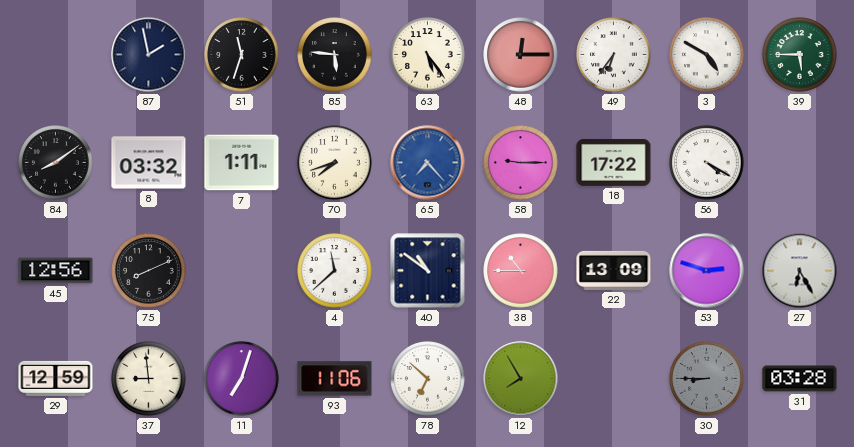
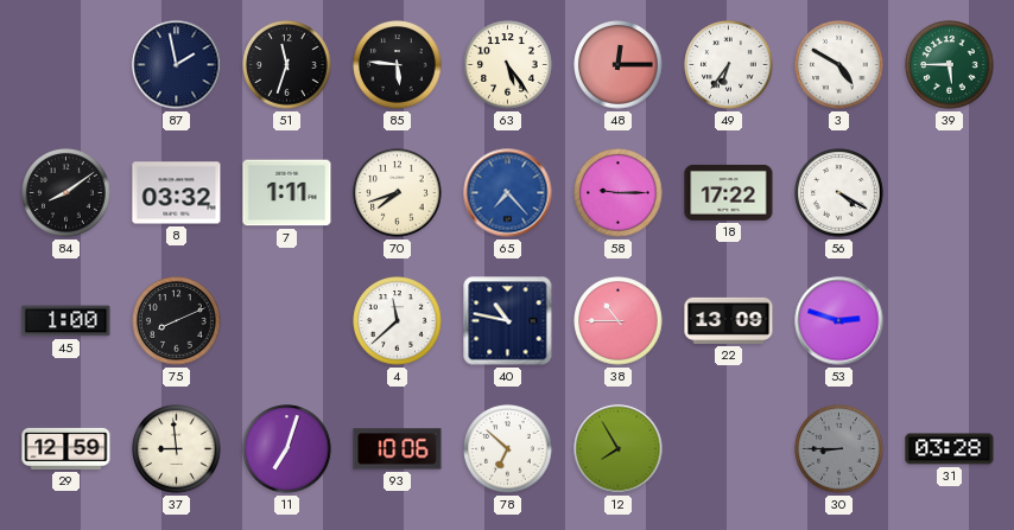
45: 12:56 -> 1:00
40: 10:51 -> 10:47
27: 6:25 -> none
93: 11:06 -> 10:06
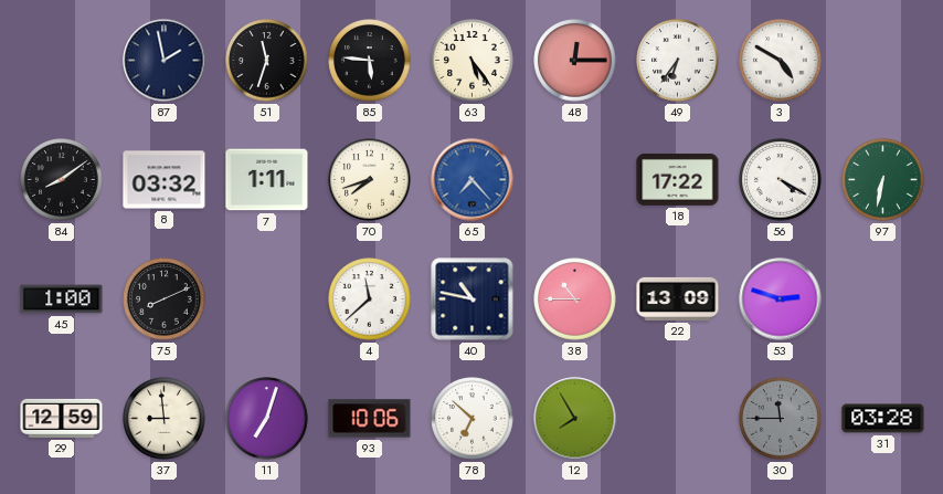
39: 5:45 -> none
58: 9:15 -> none
97: none -> 6:32
30: 8:45 -> 11:45
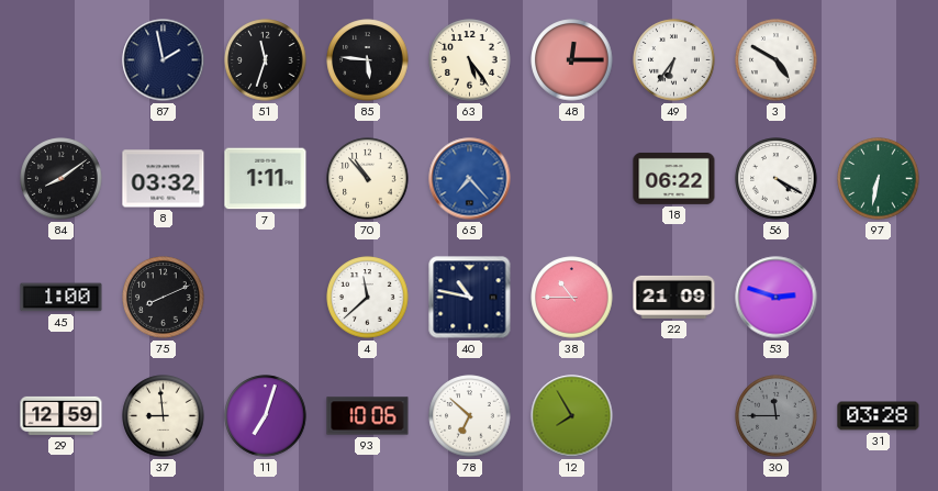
70: 7:42 -> 10:53
18: 17:22 -> 06:22
22: 13:09 -> 21:09
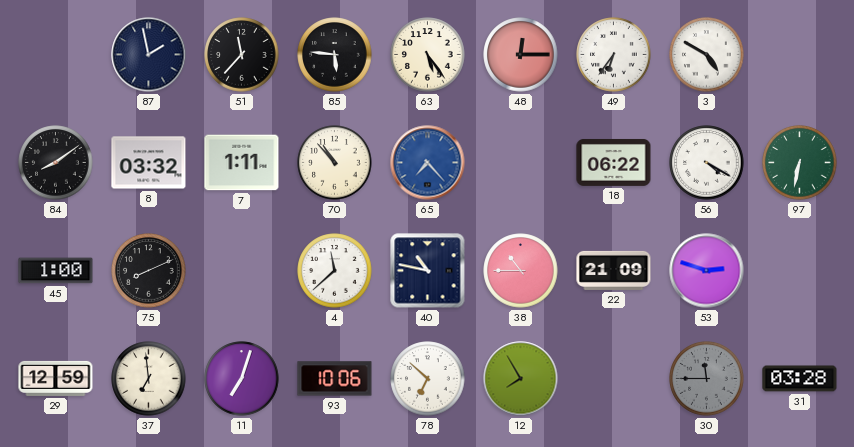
51: 11:33 -> 11:37
37: 8:59 -> 6:59
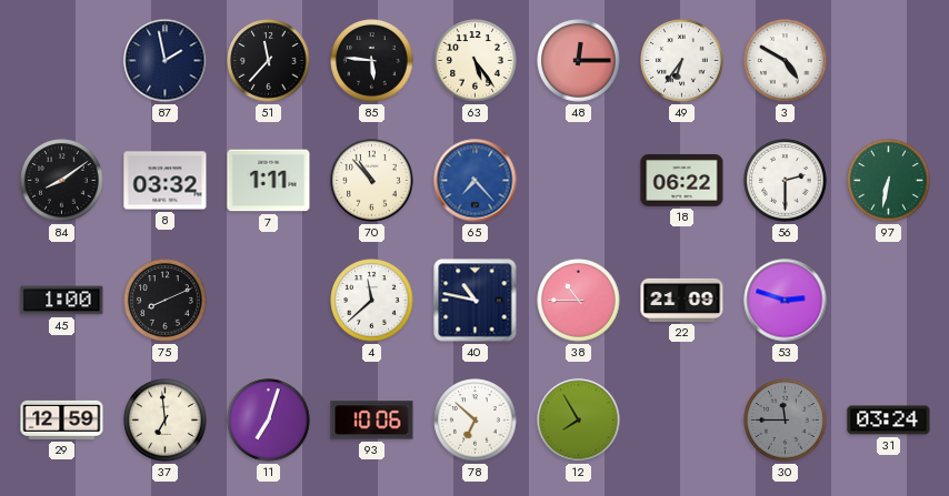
56: 4:20 -> 2:30
31: 03:28 -> 03:24
